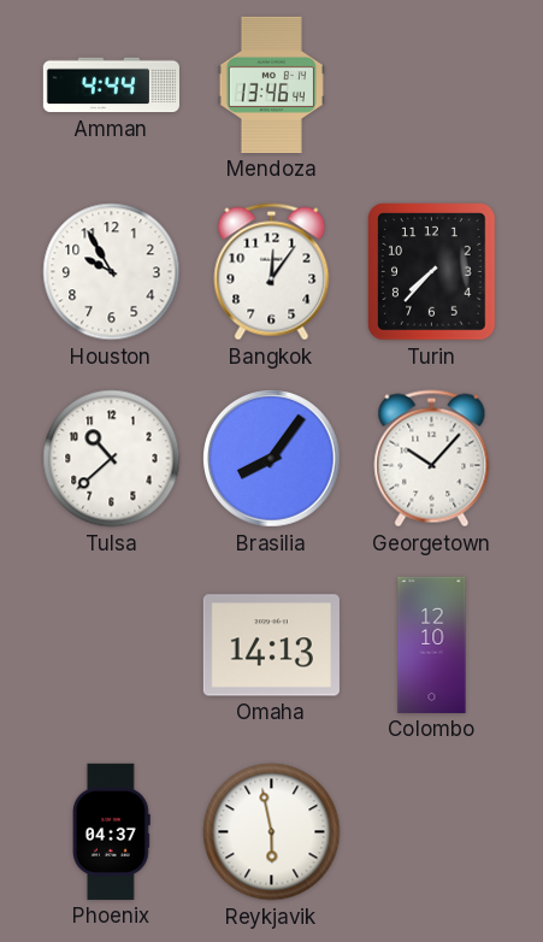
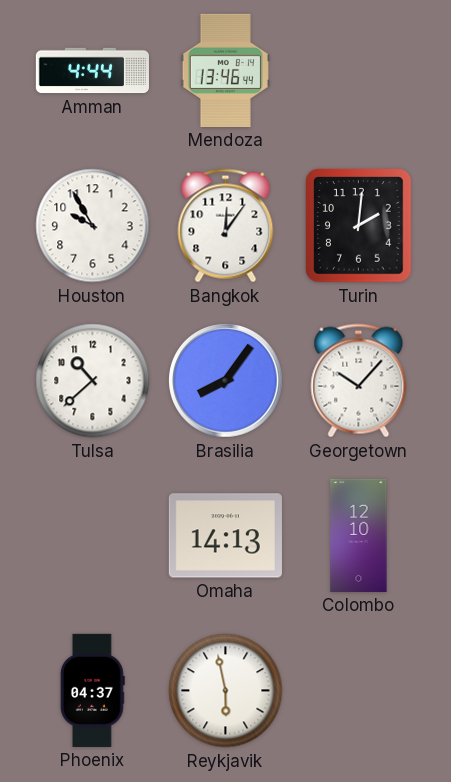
Turin: 7:37 -> 2:01
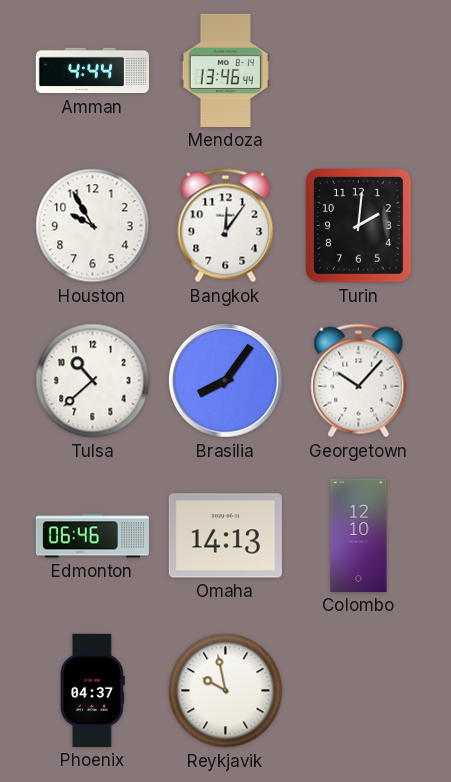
Edmonton: none -> 06:46
Reykjavik: 5:58 -> 9:58
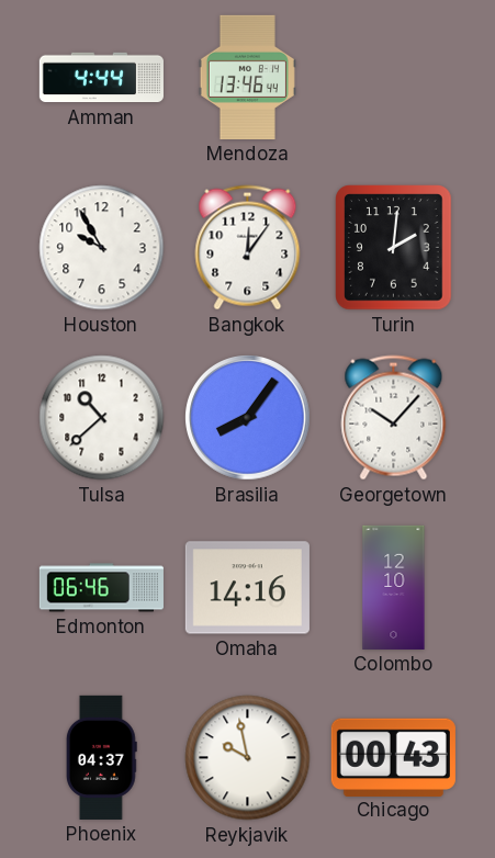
Omaha: 14:13 -> 14:16
Chicago: none -> 00:43
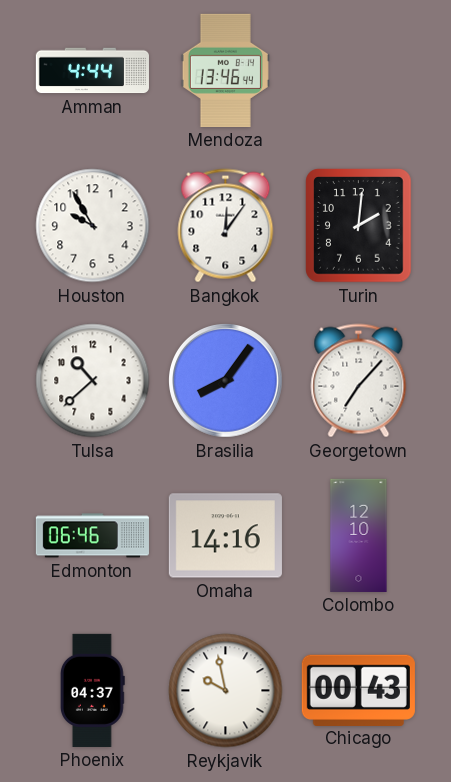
Georgetown: 10:07 -> 7:07
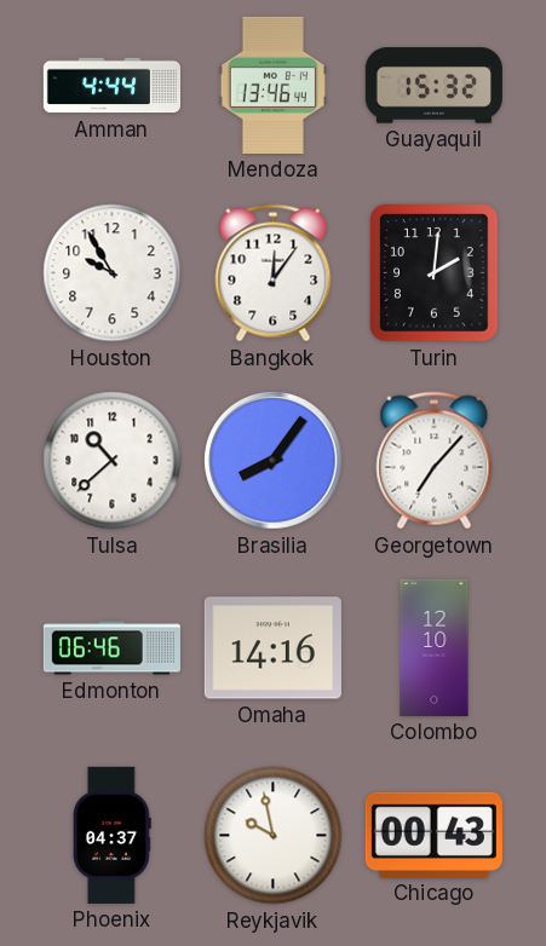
Guayaquil: none -> 15:32
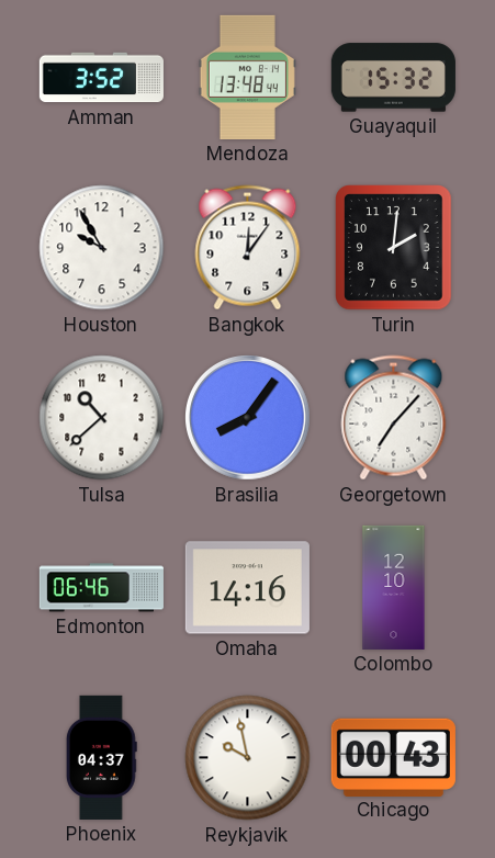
Amman: 4:44 -> 3:52
Mendoza: 13:46 -> 13:48
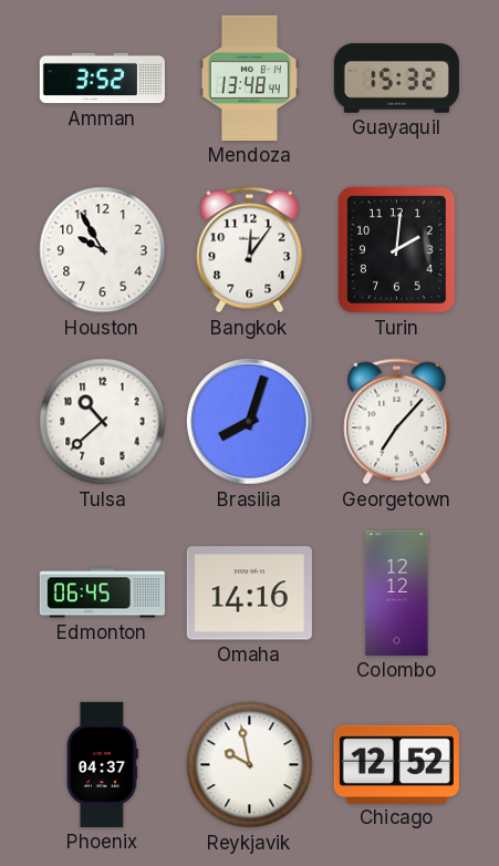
Brasilia: 8:06 -> 8:03
Edmonton: 06:46 -> 06:45
Colombo: 12:10 -> 12:12
Chicago: 00:43 -> 12:52
